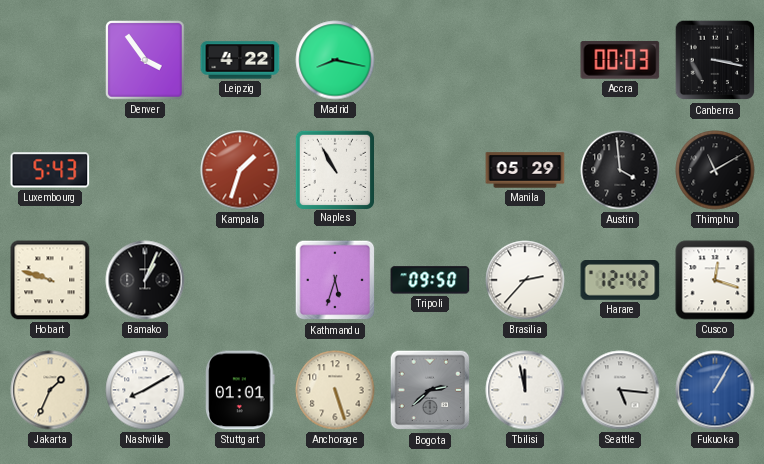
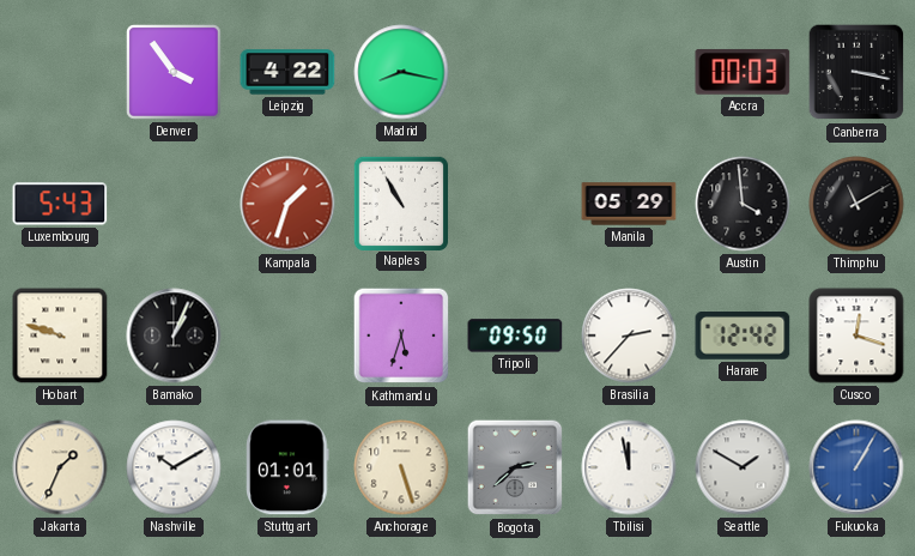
Nashville: 8:10 -> 10:10
Seattle: 5:16 -> 1:50
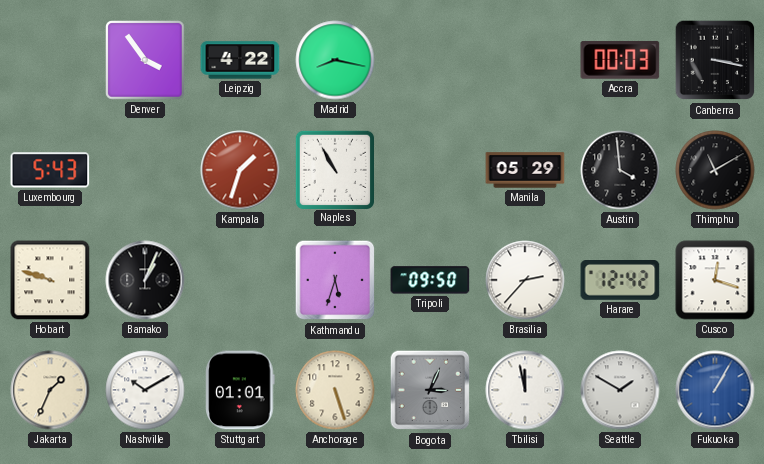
Bogota: 2:38 -> 3:04
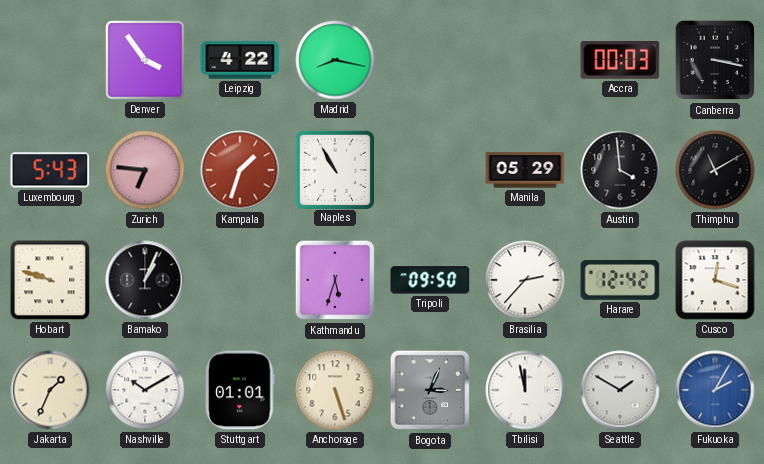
Zurich: none -> 6:46
Fukuoka: 1:05 -> 2:05
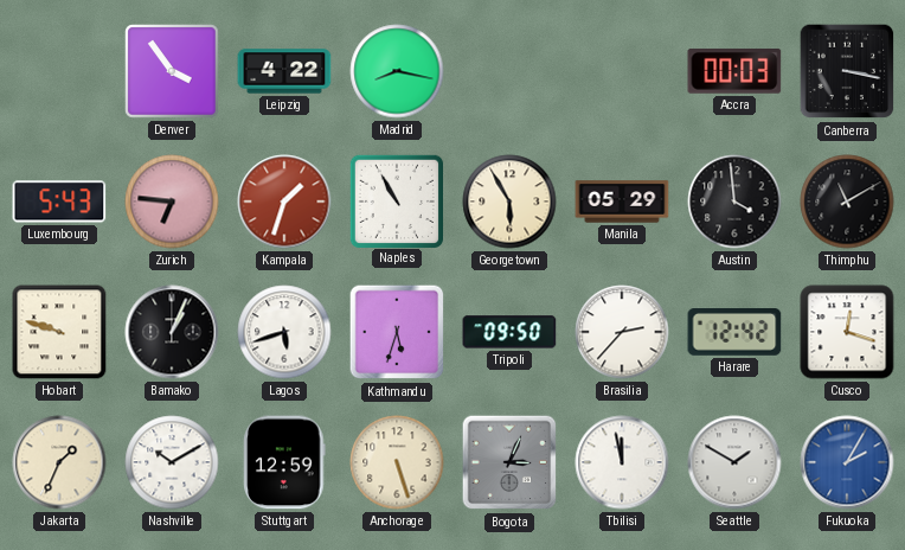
Georgetown: none -> 5:55
Lagos: none -> 5:42
Stuttgart: 01:01 -> 12:59
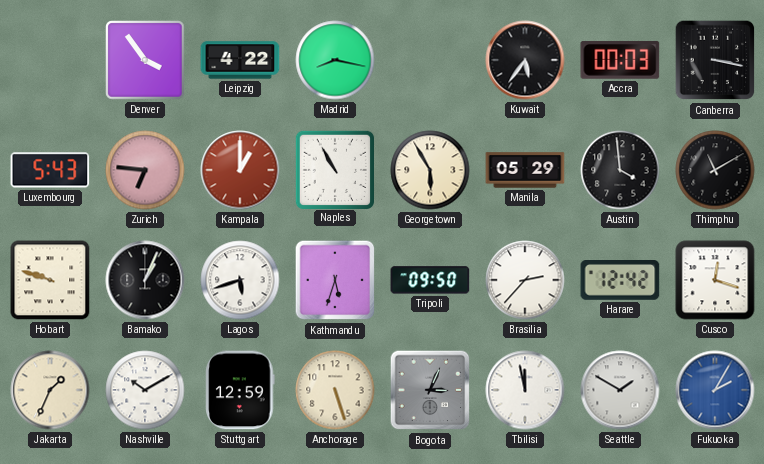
Kuwait: none -> 5:36
Kampala: 1:33 -> 1:00
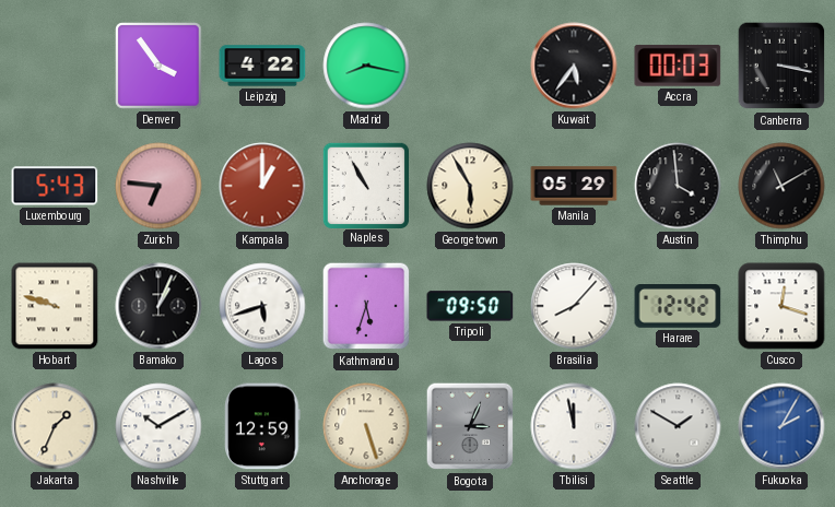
Brasilia: 2:37 -> 8:07
